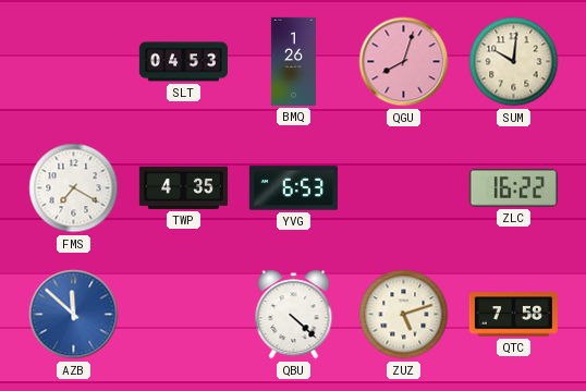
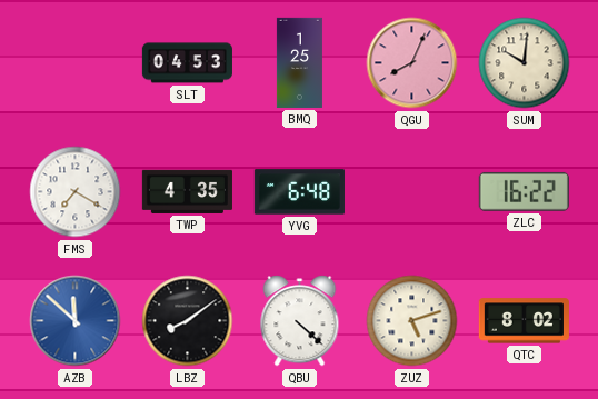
BMQ: 1:26 -> 1:25
QGU: 8:03 -> 8:04
YVG: 6:53 -> 6:48
LBZ: none -> 8:09
QTC: 7:58 -> 8:02
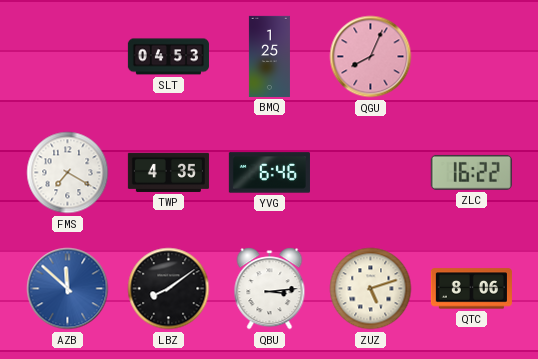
SUM: 10:01 -> none
YVG: 6:48 -> 6:46
QBU: 4:22 -> 3:14
QTC: 8:02 -> 8:06
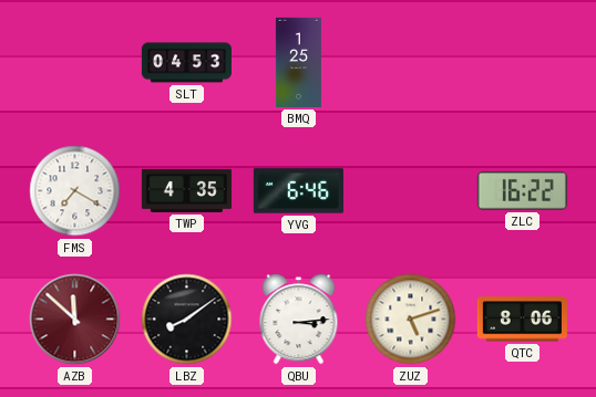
QGU: 8:04 -> none
AZB dial: blue -> burgundy
